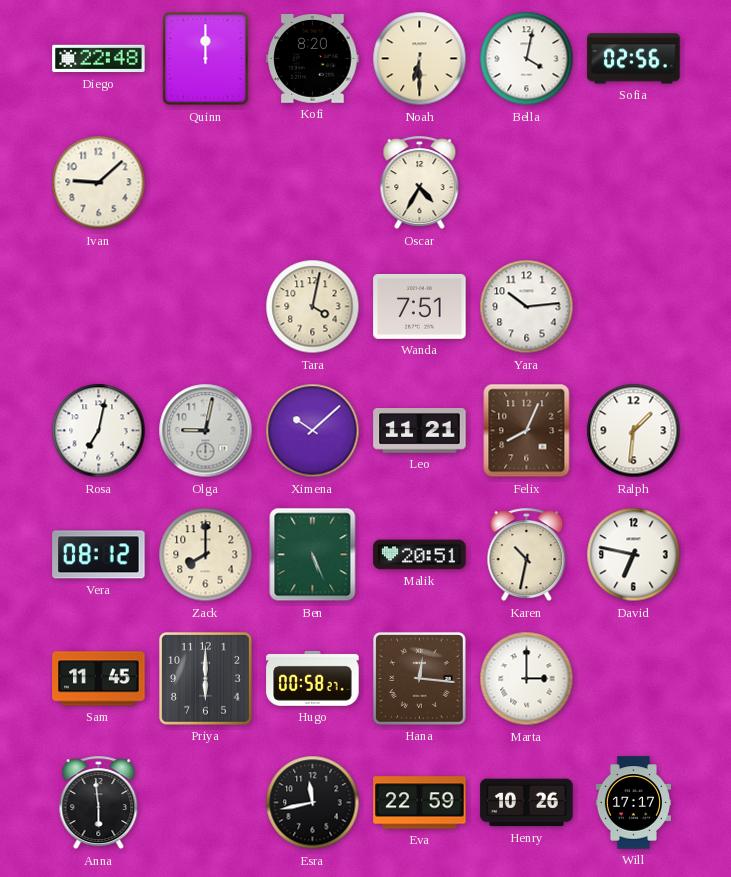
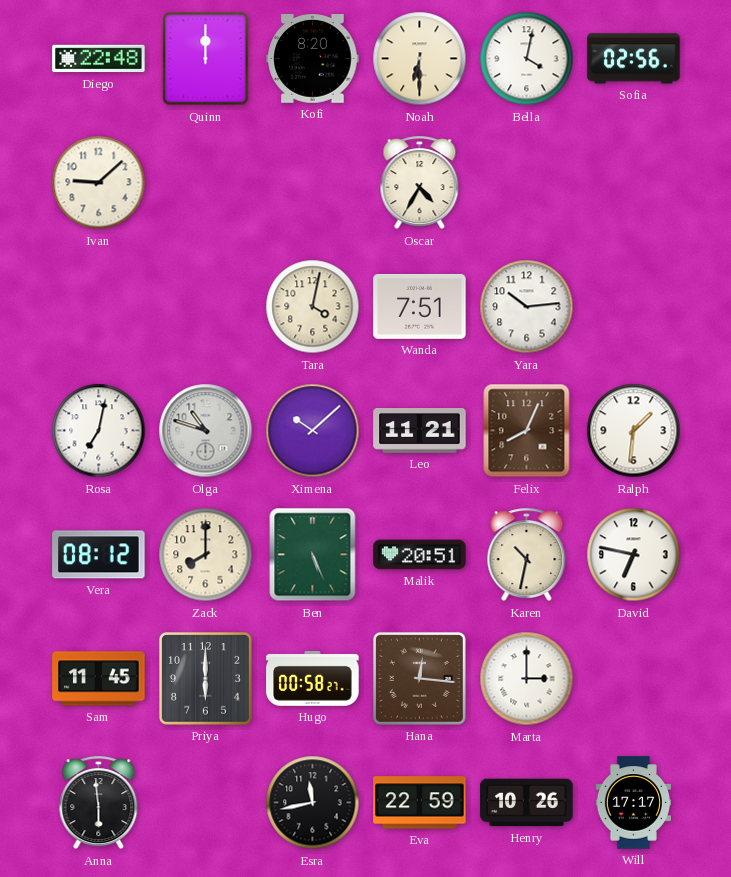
Olga: 9:02 -> 10:48
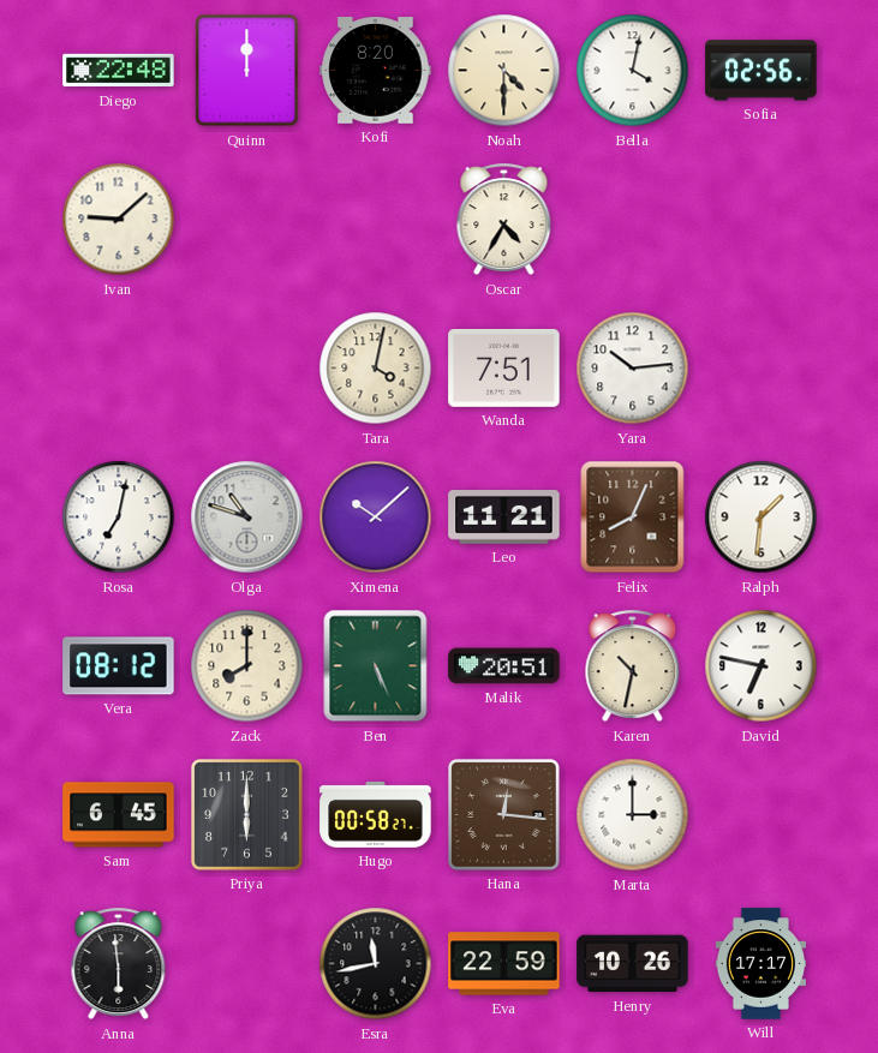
Noah: 6:30 -> 4:30
Sam: 11:45 -> 6:45
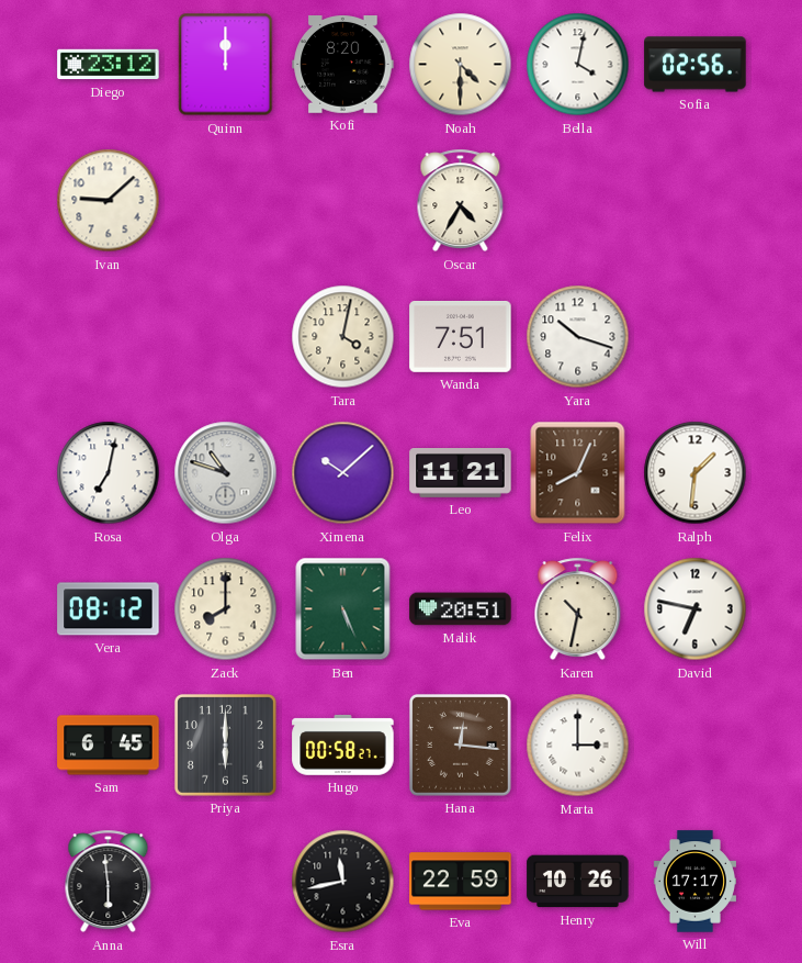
Diego: 22:48 -> 23:12
Yara: 10:14 -> 10:18
